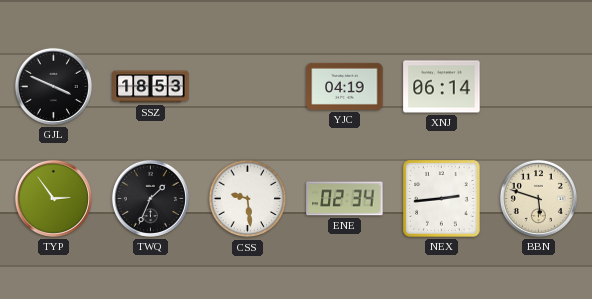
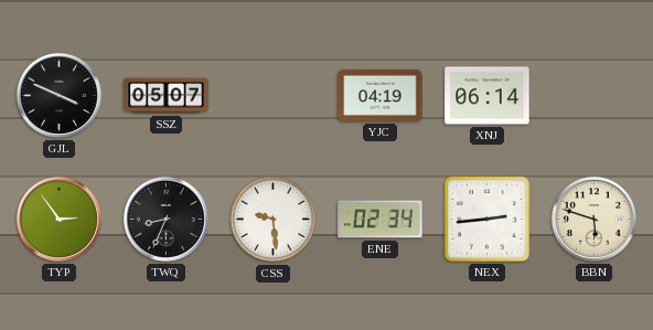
SSZ: 18:53 -> 05:07
TWQ: 1:34 -> 8:34
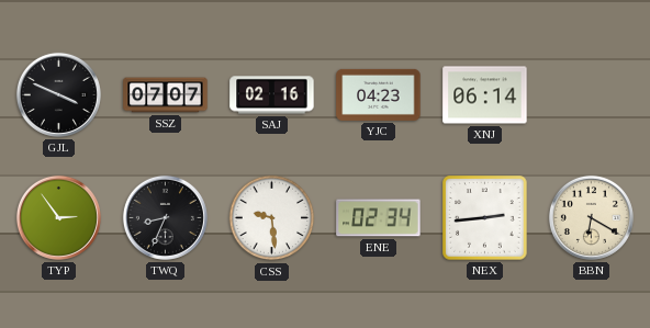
SSZ: 05:07 -> 07:07
SAJ: none -> 02:16
YJC: 04:19 -> 04:23
BBN: 5:48 -> 6:20
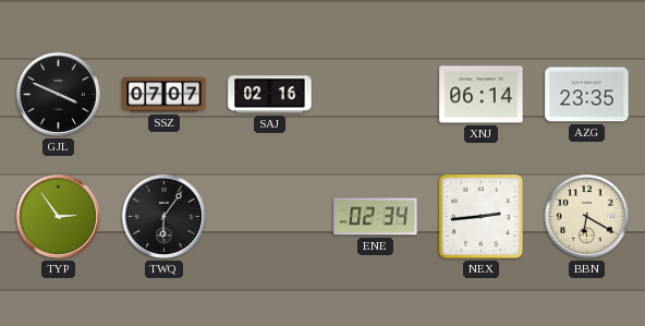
YJC: 04:23 -> none
AZG: none -> 23:35
TWQ: 8:34 -> 6:06
CSS: 9:29 -> none
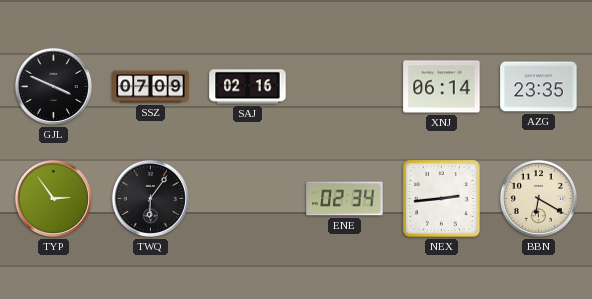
SSZ: 07:07 -> 07:09
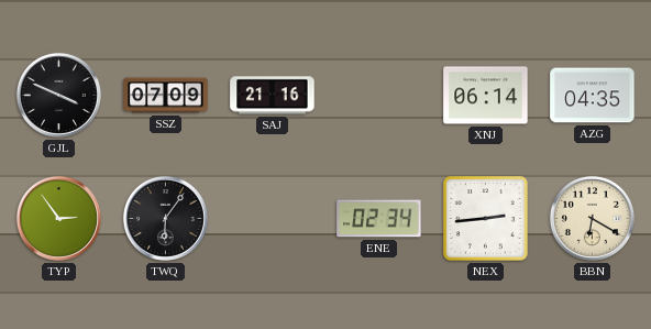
SAJ: 02:16 -> 21:16
AZG: 23:35 -> 04:35
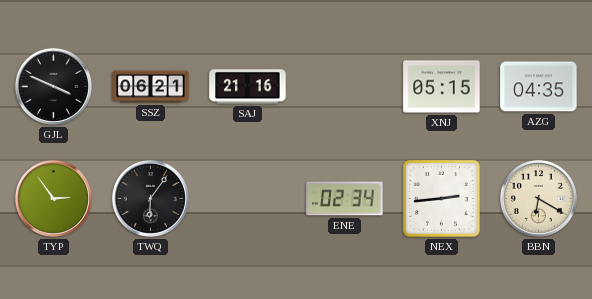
SSZ: 07:09 -> 06:21
XNJ: 06:14 -> 05:15
